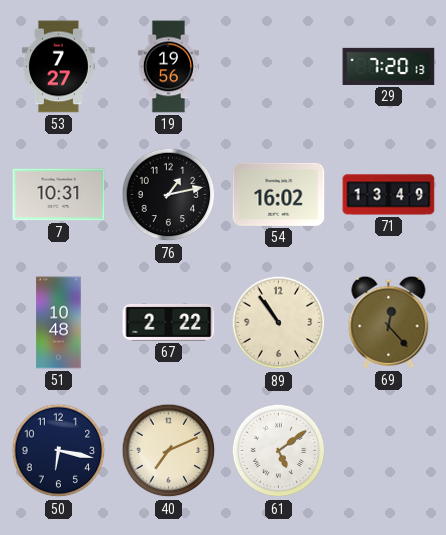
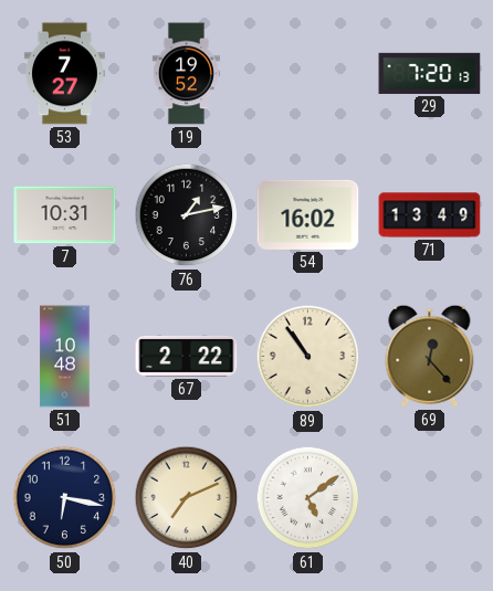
19: 19:56 -> 19:52
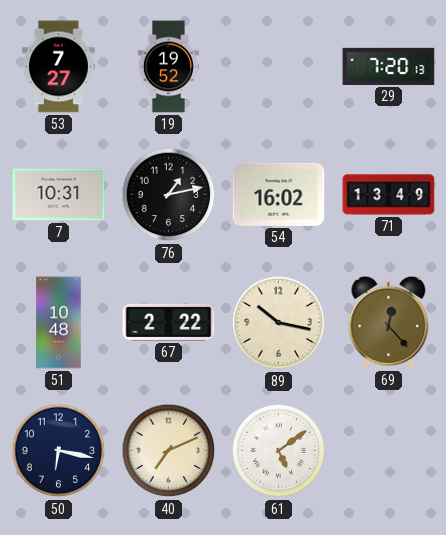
89: 10:54 -> 10:17
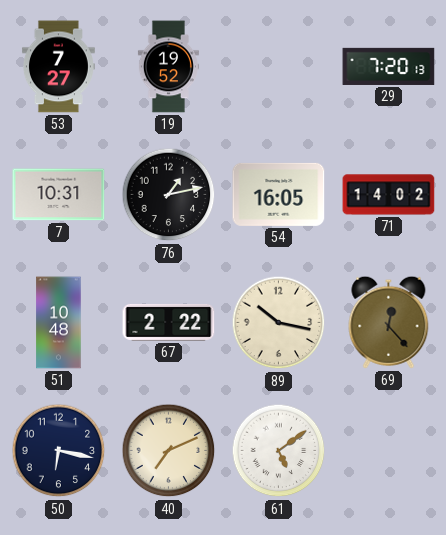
54: 16:02 -> 16:05
71: 13:49 -> 14:02
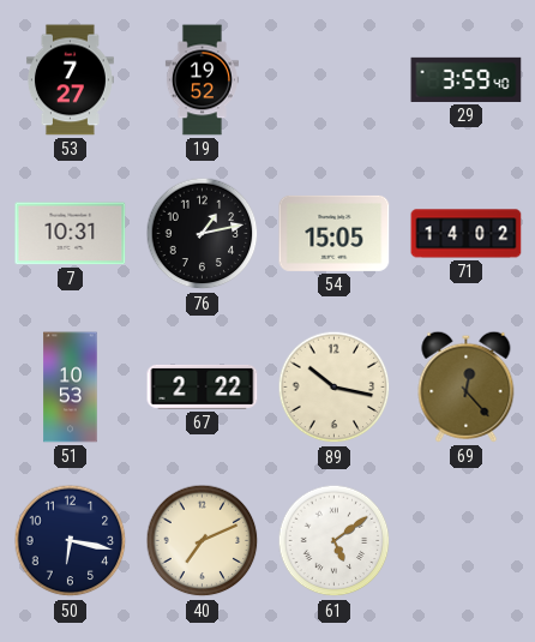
29: 7:20 -> 3:59
54: 16:05 -> 15:05
51: 10:48 -> 10:53
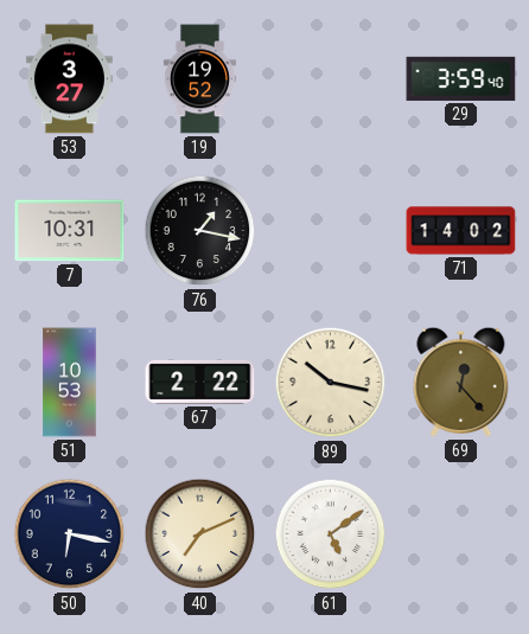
53: 7:27 -> 3:27
76: 1:13 -> 1:17
54: 15:05 -> none
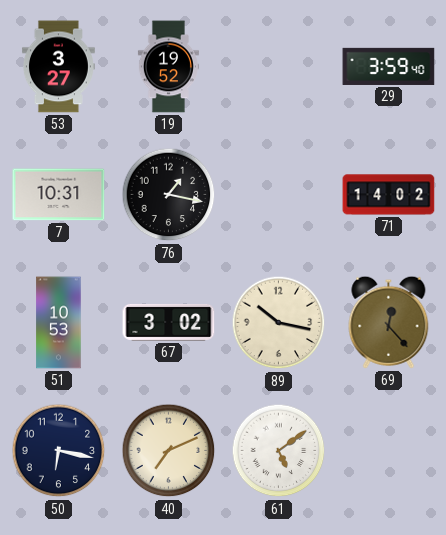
67: 2:22 -> 3:02
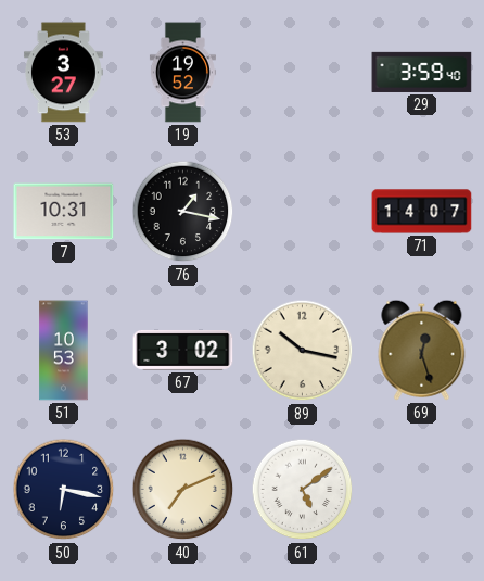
71: 14:02 -> 14:07
69: 12:23 -> 12:27
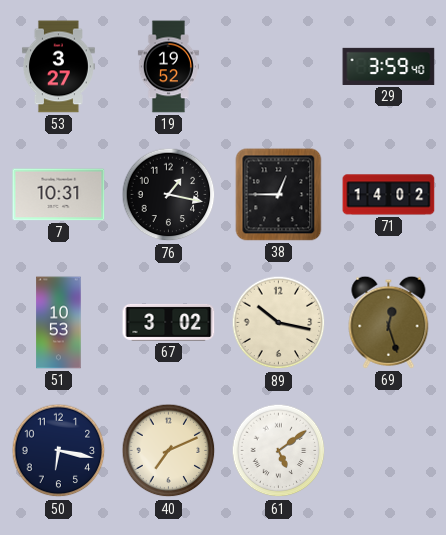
38: none -> 12:45
71: 14:07 -> 14:02
